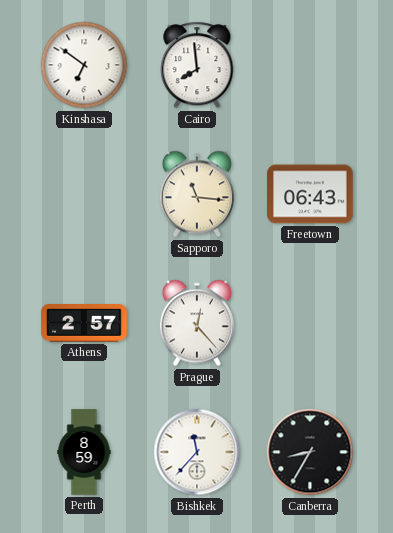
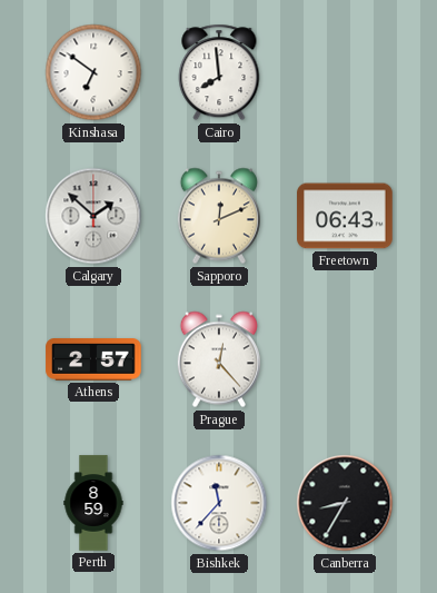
Calgary: none -> 1:52
Sapporo: 11:16 -> 12:11
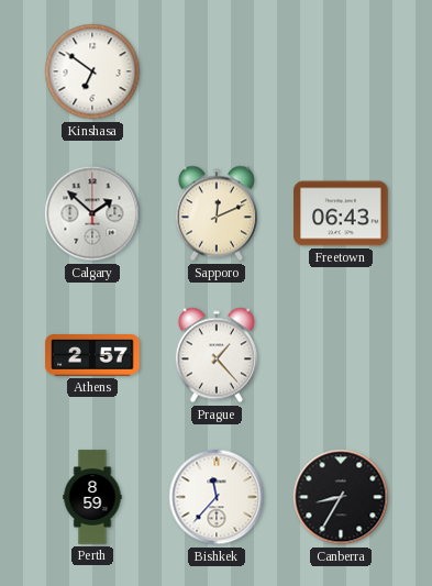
Cairo: 7:59 -> none
Prague: 12:23 -> 1:23
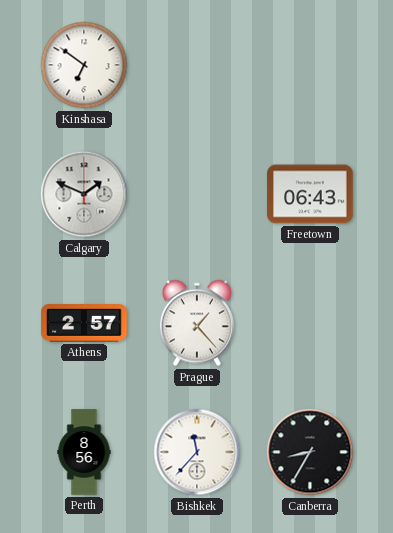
Calgary: 1:52 -> 1:49
Sapporo: 12:11 -> none
Perth: 8:59 -> 8:56
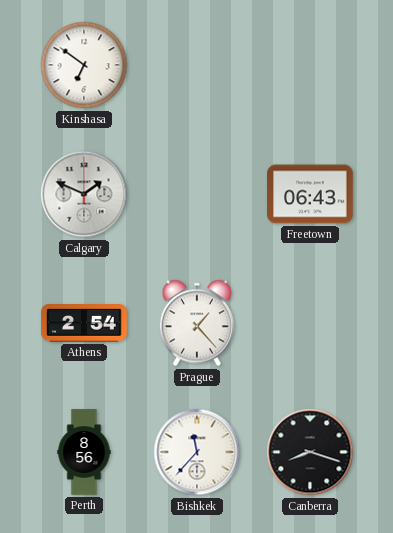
Athens: 2:57 -> 2:54
Canberra: 8:35 -> 8:18
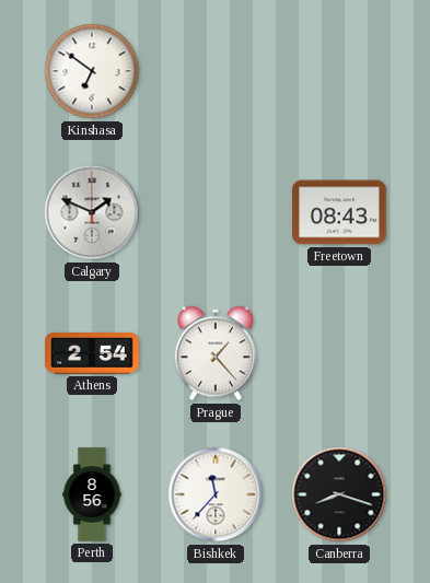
Freetown: 06:43 -> 08:43
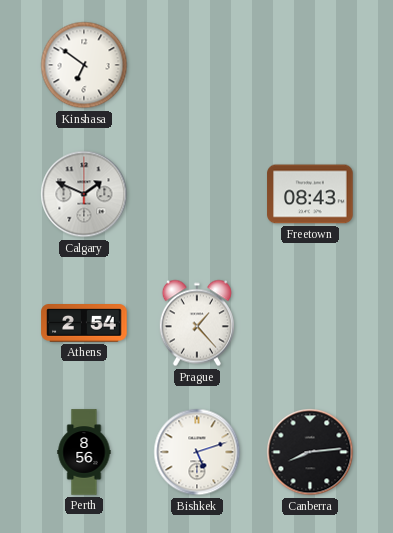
Bishkek: 11:37 -> 5:12
Canberra: 8:18 -> 8:14
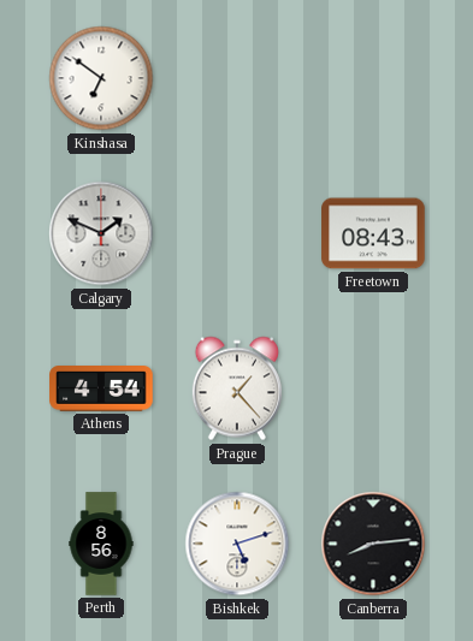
Athens: 2:54 -> 4:54
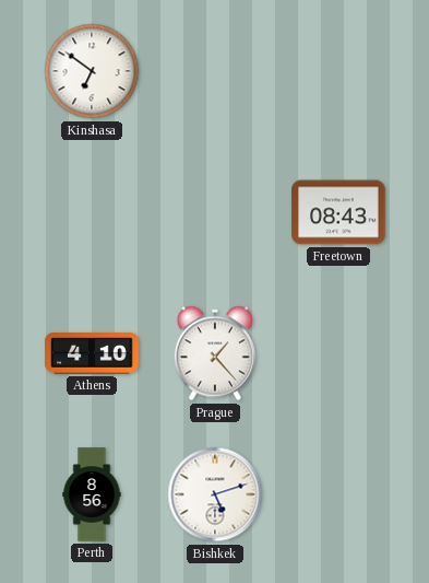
Calgary: 1:49 -> none
Athens: 4:54 -> 4:10
Canberra: 8:14 -> none
